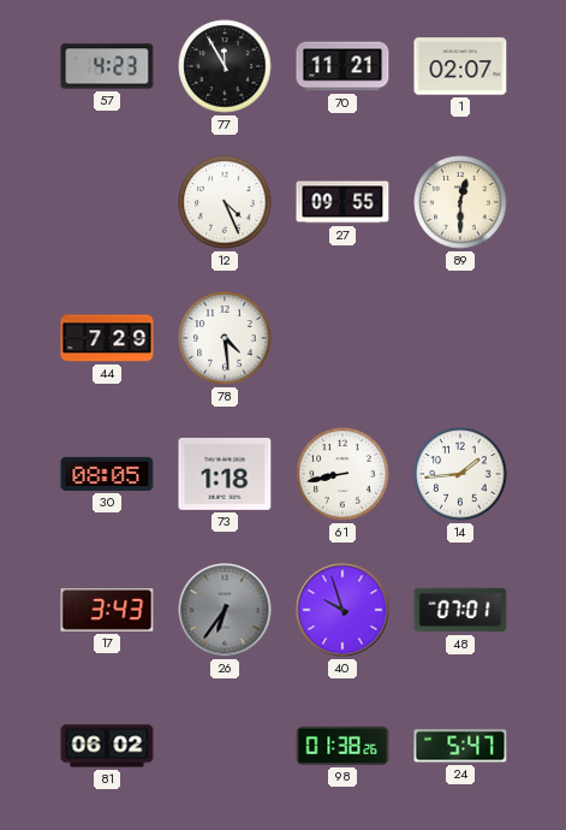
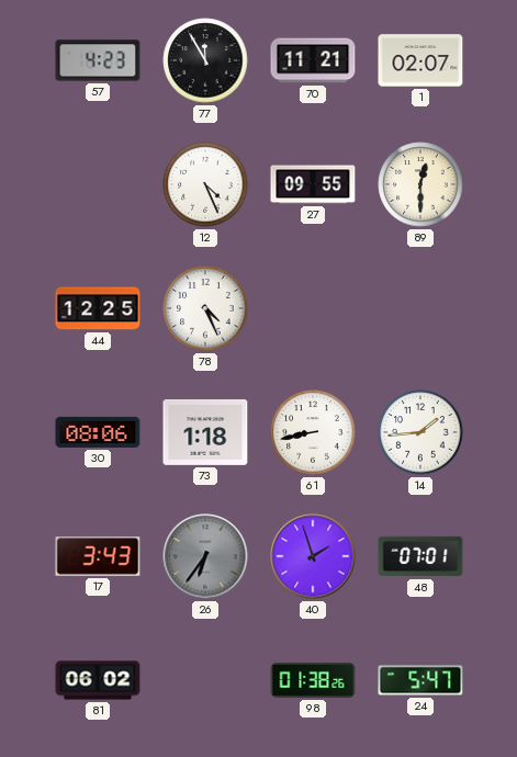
44: 7:29 -> 12:25
78: 4:29 -> 4:26
30: 08:05 -> 08:06
40: 9:57 -> 1:57
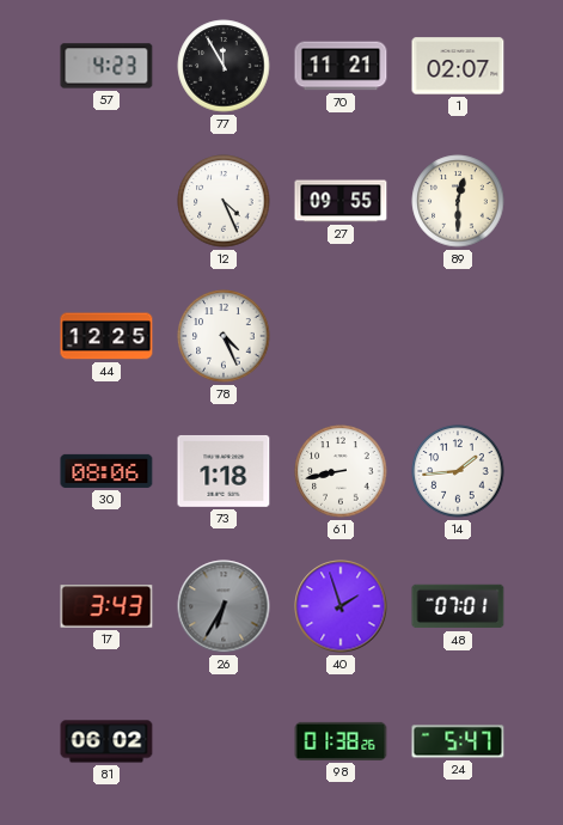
26: 6:36 -> 6:35
